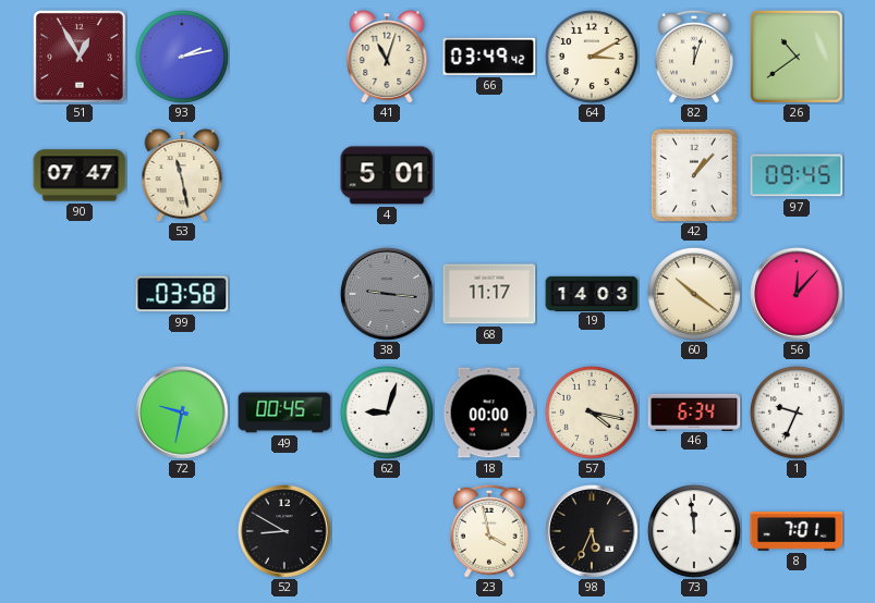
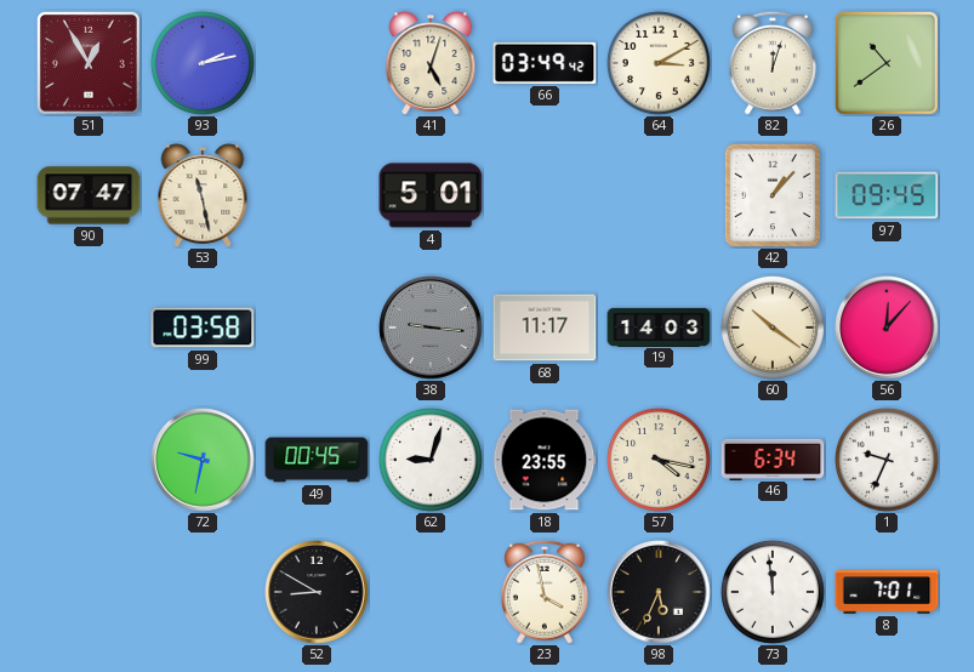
41: 11:03 -> 5:03
18: 00:00 -> 23:55
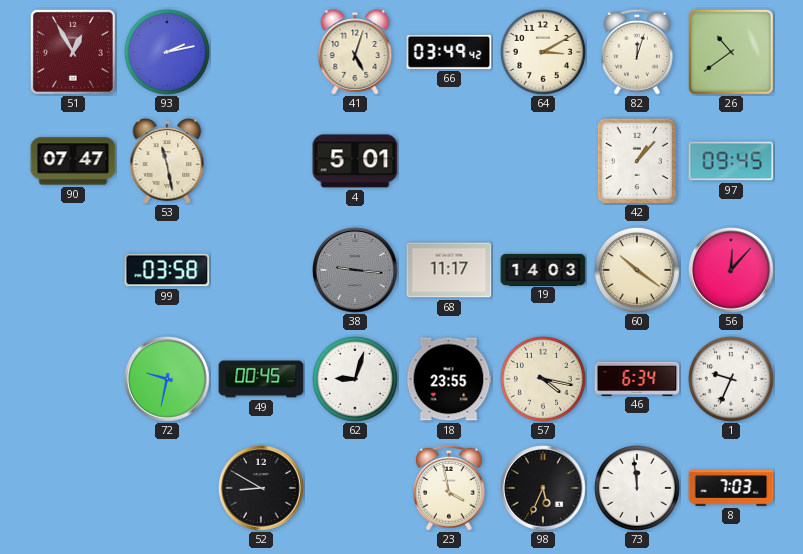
8: 7:01 -> 7:03
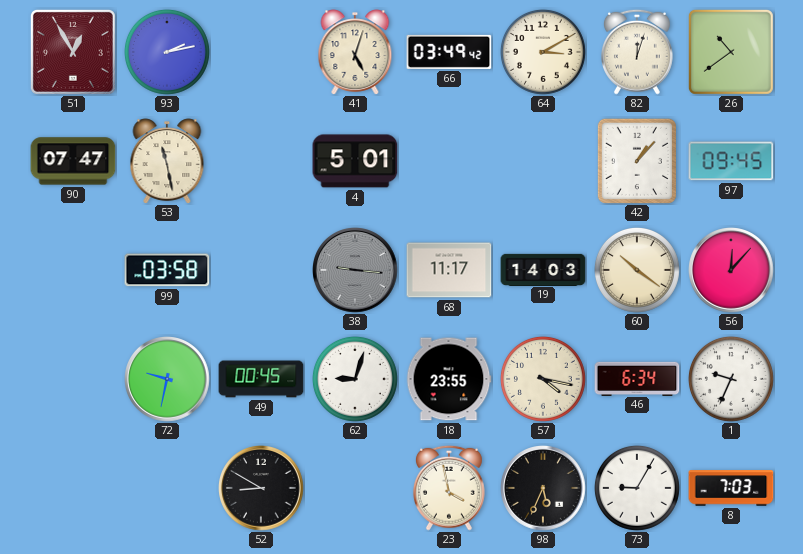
73: 11:59 -> 9:05
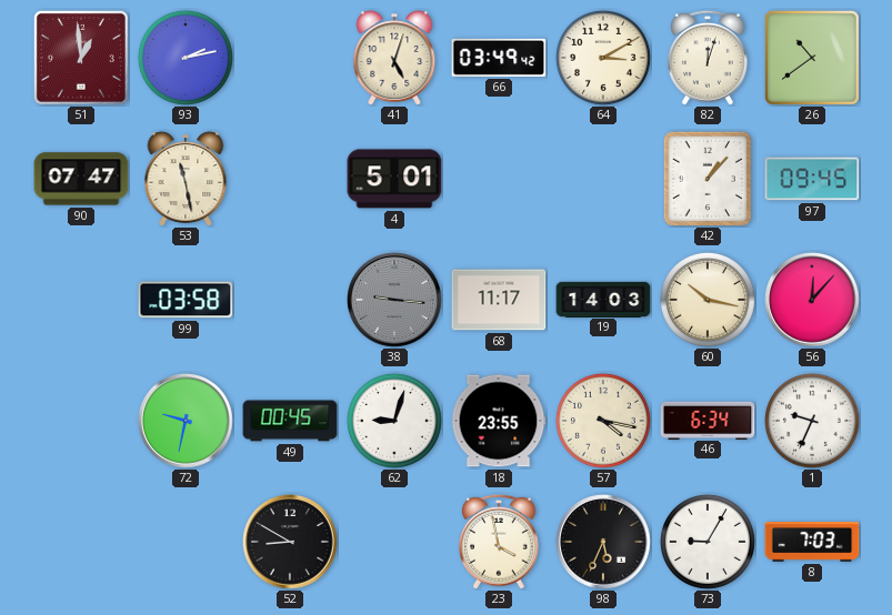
51: 12:55 -> 12:59
60: 10:21 -> 10:17
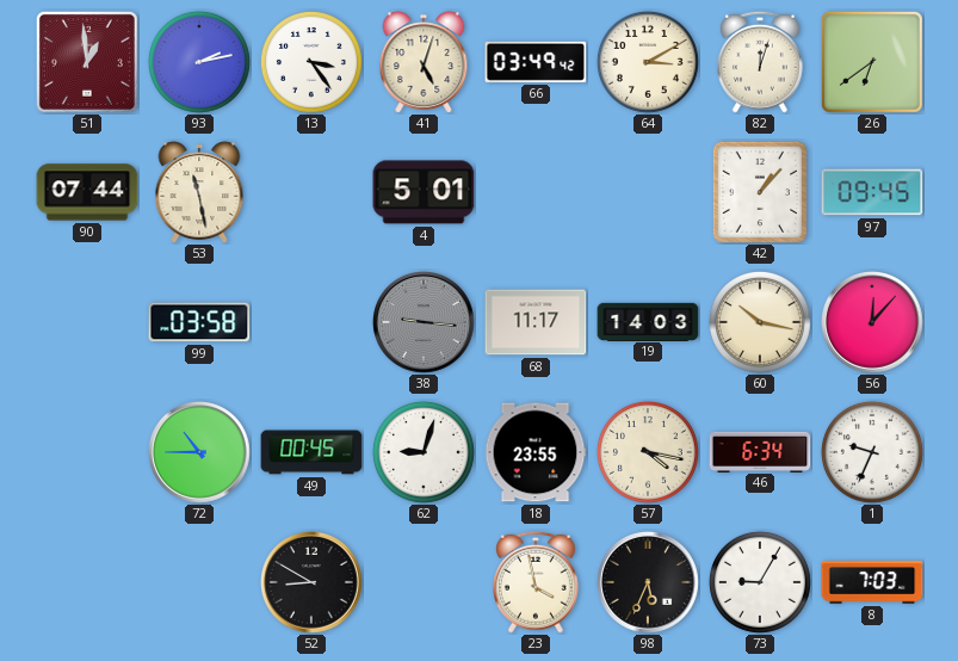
13: none -> 3:24
26: 10:39 -> 6:39
90: 07:47 -> 07:44
72: 9:32 -> 10:45
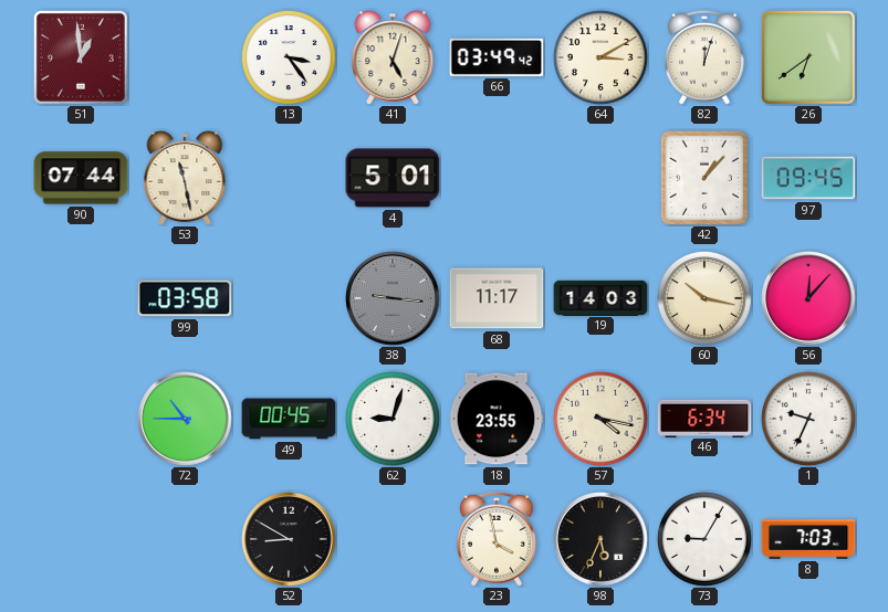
93: 2:13 -> none
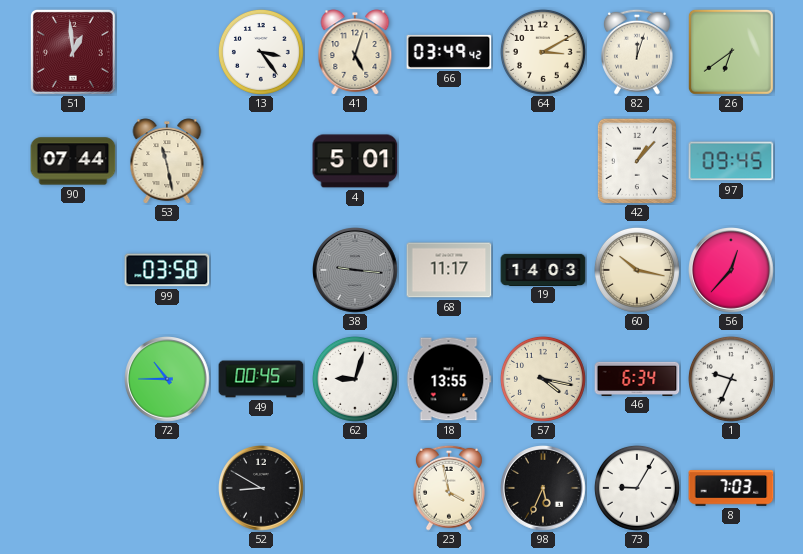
56: 12:07 -> 12:37
18: 23:55 -> 13:55
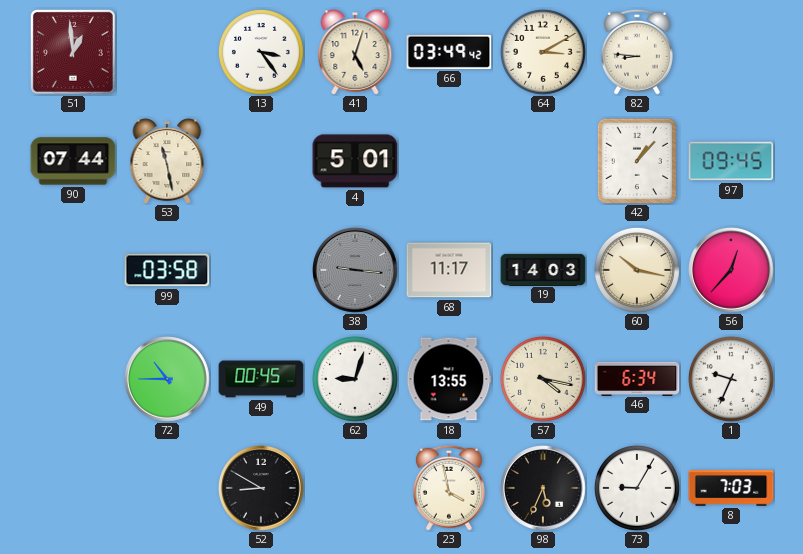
82: 12:03 -> 8:46
26: 6:39 -> none
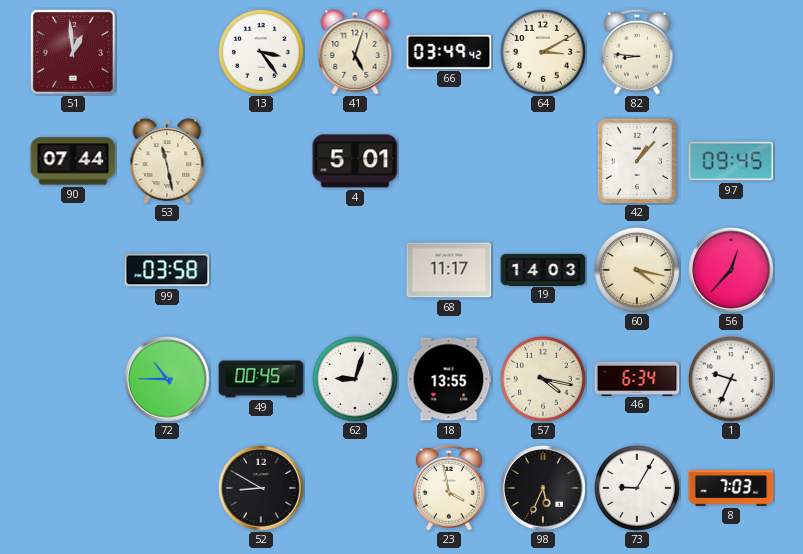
38: 9:16 -> none
60: 10:17 -> 4:17
